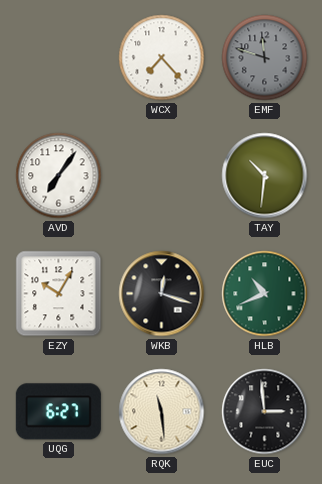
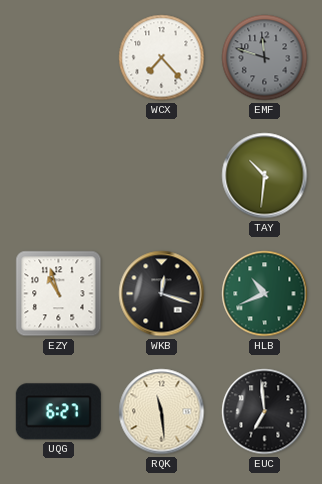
AVD: 7:06 -> none
EZY: 10:05 -> 10:57
EUC: 2:59 -> 6:59
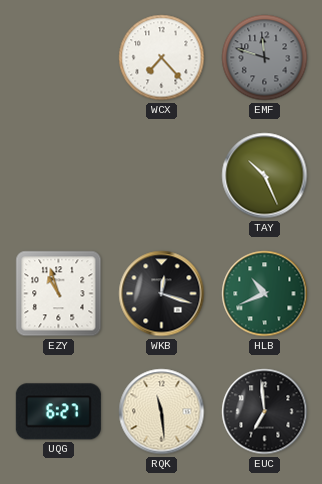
TAY: 10:31 -> 10:26
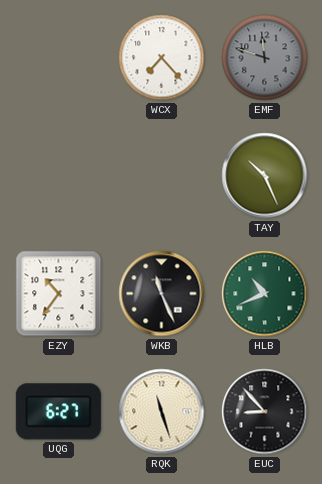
EZY: 10:57 -> 10:36
WKB: 12:18 -> 11:26
RQK: 11:29 -> 11:27
EUC: 6:59 -> 8:53
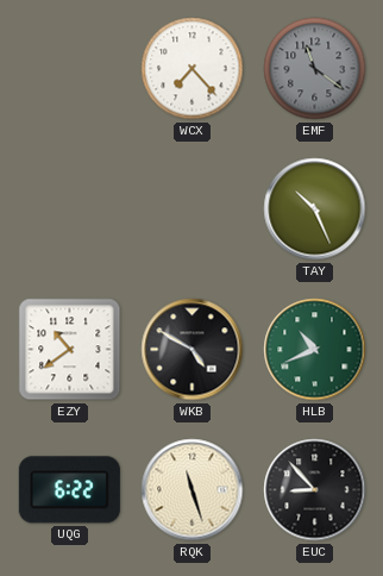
EMF: 11:48 -> 11:21
EZY: 10:36 -> 10:39
WKB: 11:26 -> 4:50
UQG: 6:27 -> 6:22
